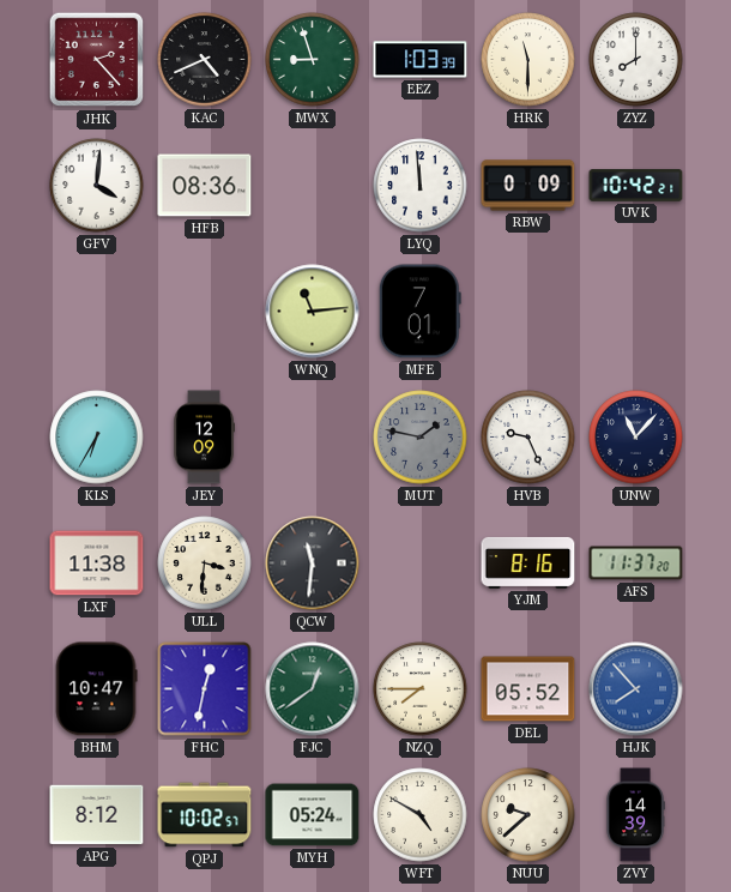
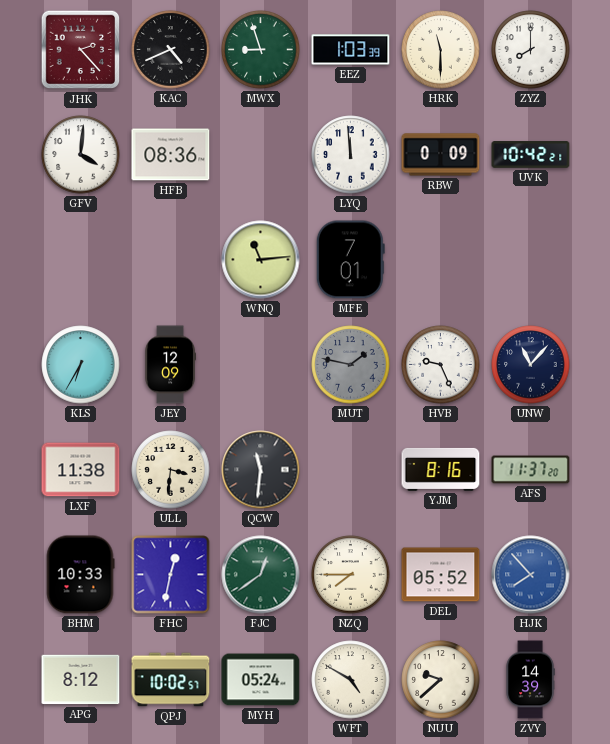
BHM: 10:47 -> 10:33
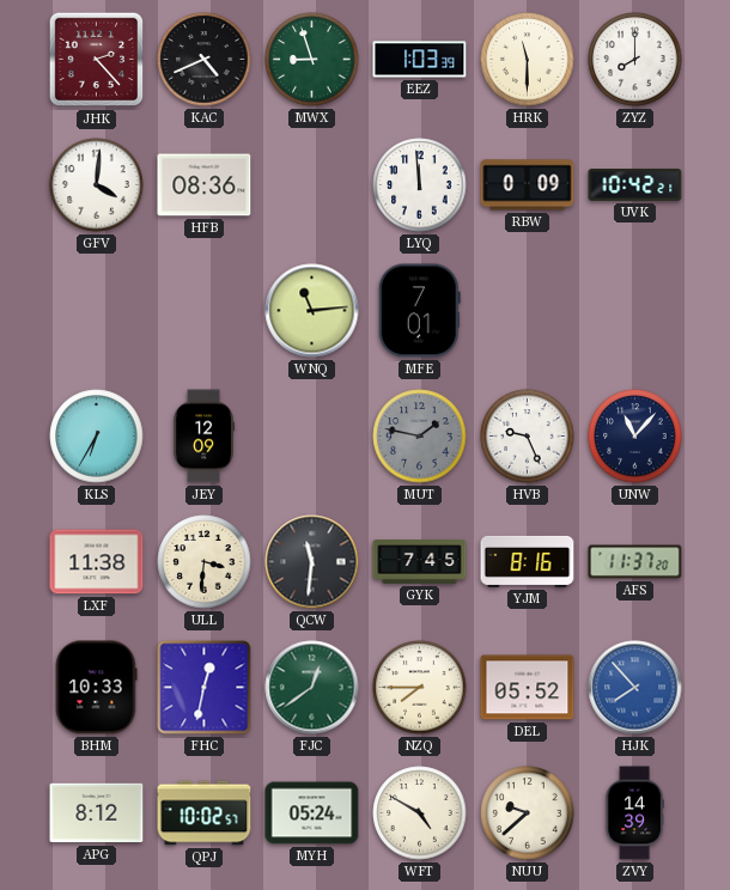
GYK: none -> 7:45
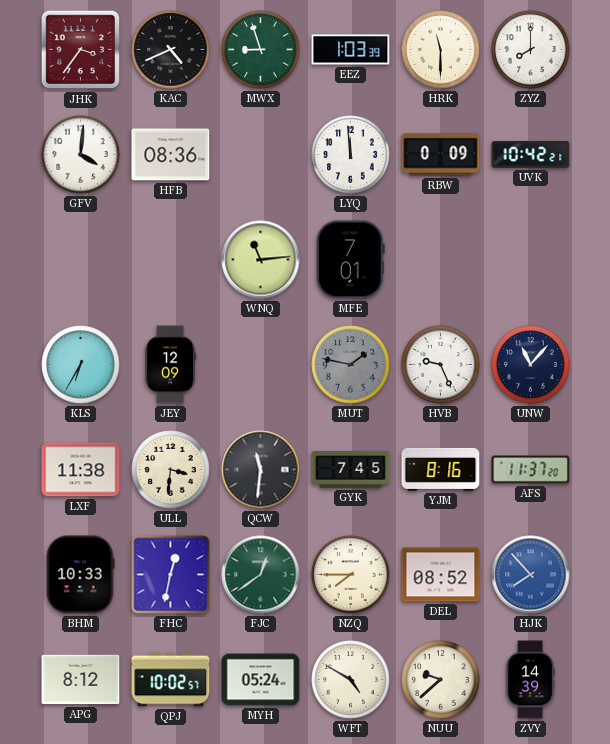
JHK: 2:23 -> 3:36
DEL: 05:52 -> 08:52
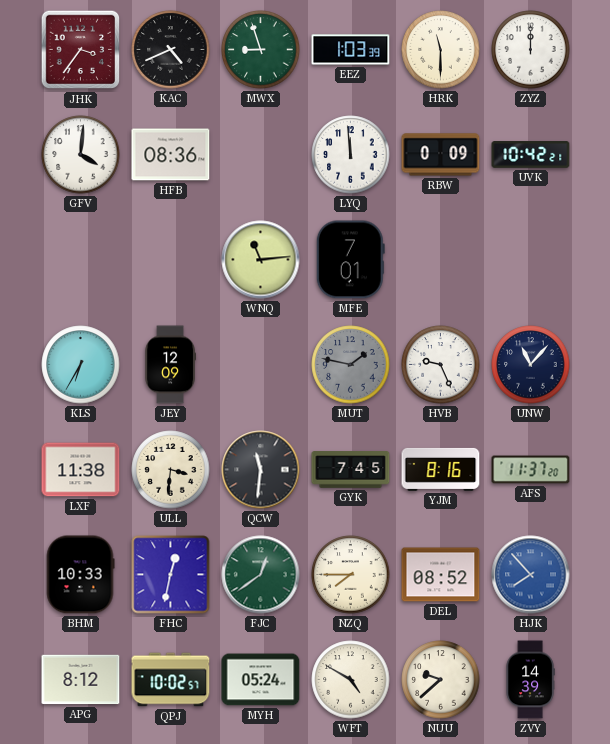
ZYZ: 8:00 -> 12:00
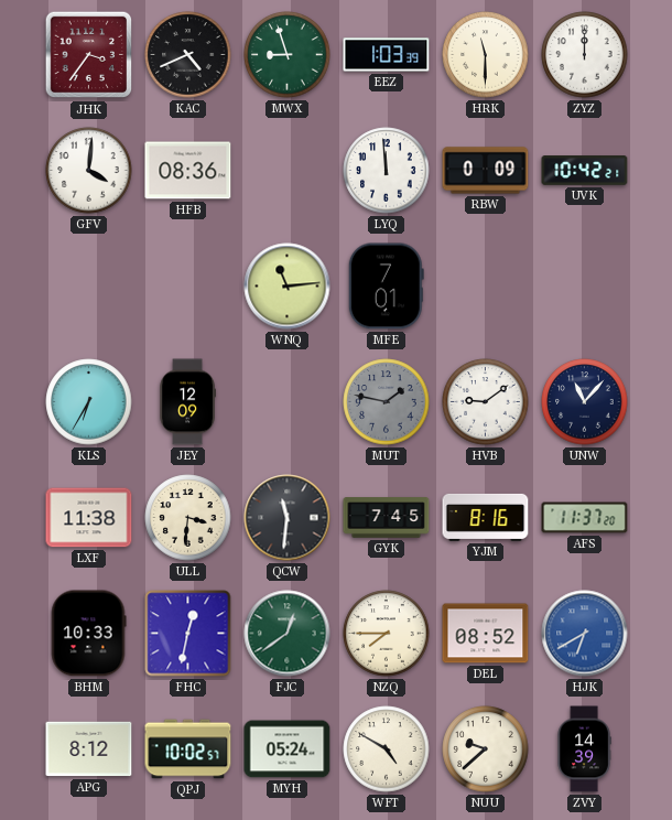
HVB: 9:26 -> 9:09
HJK: 7:53 -> 6:40
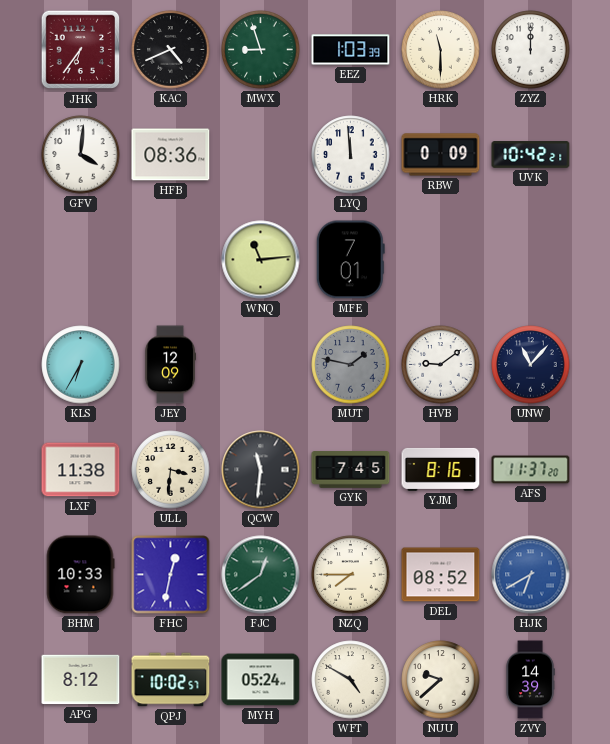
JHK: 3:36 -> 6:36
